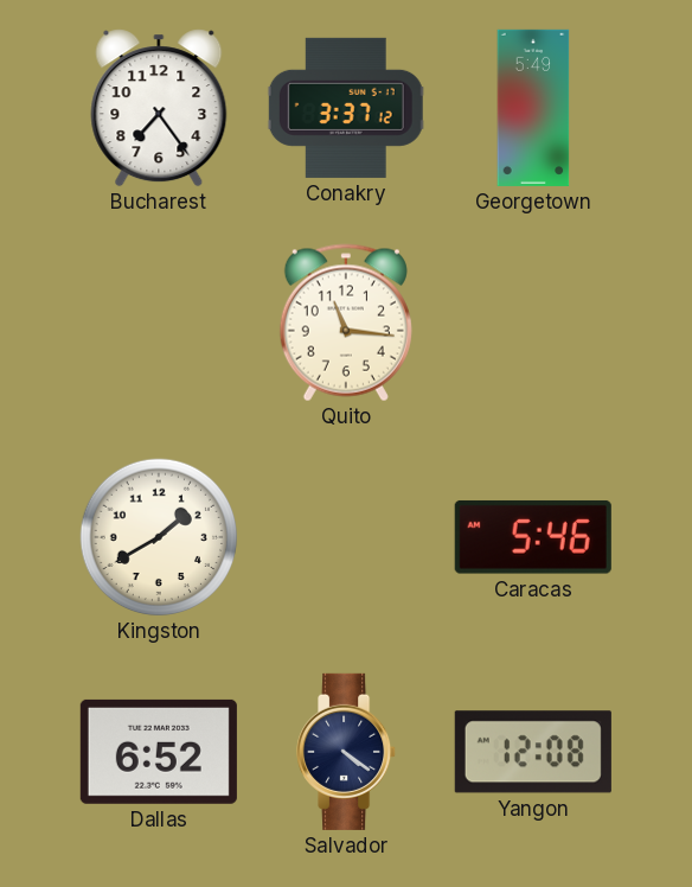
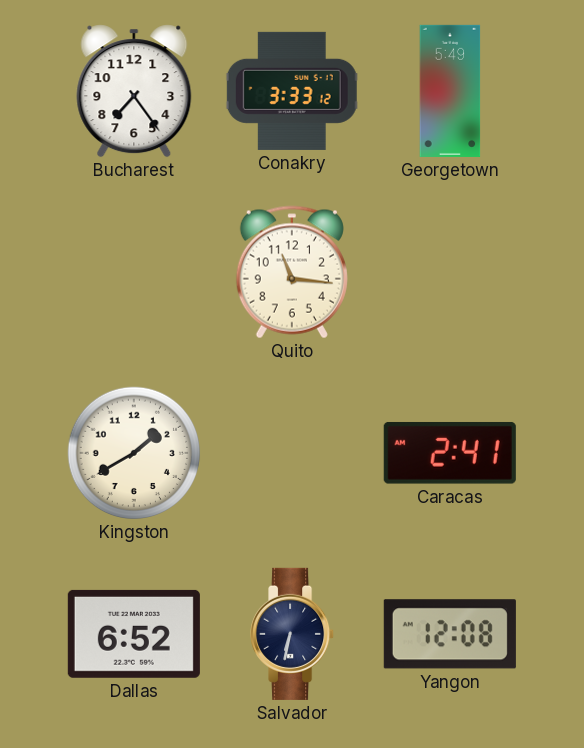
Conakry: 3:37 -> 3:33
Caracas: 5:46 -> 2:41
Salvador: 4:21 -> 6:32
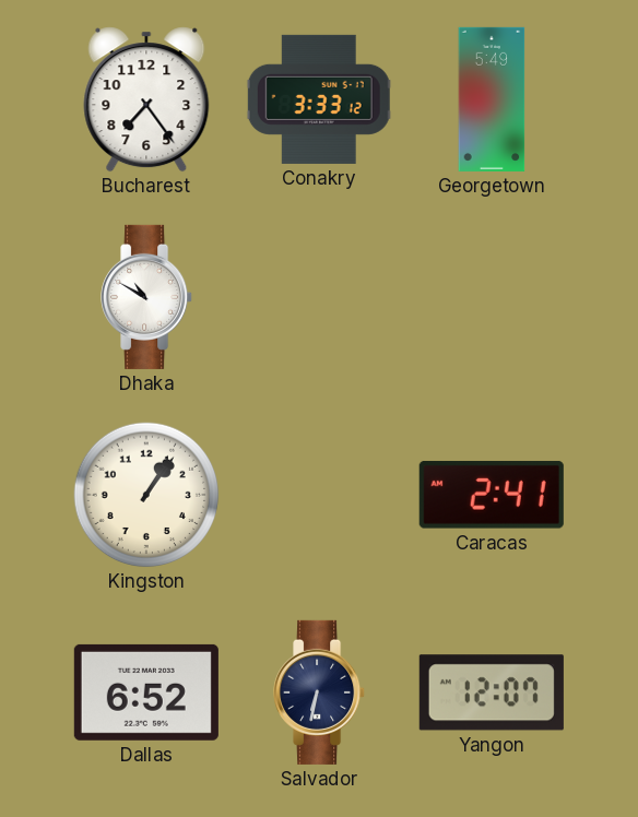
Dhaka: none -> 10:50
Quito: 11:16 -> none
Kingston: 1:40 -> 1:06
Yangon: 12:08 -> 12:07
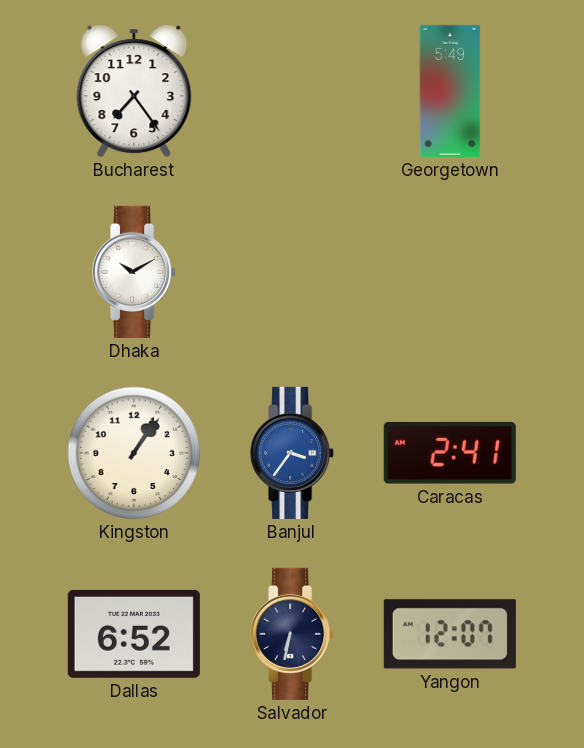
Conakry: 3:33 -> none
Dhaka: 10:50 -> 10:10
Banjul: none -> 3:36
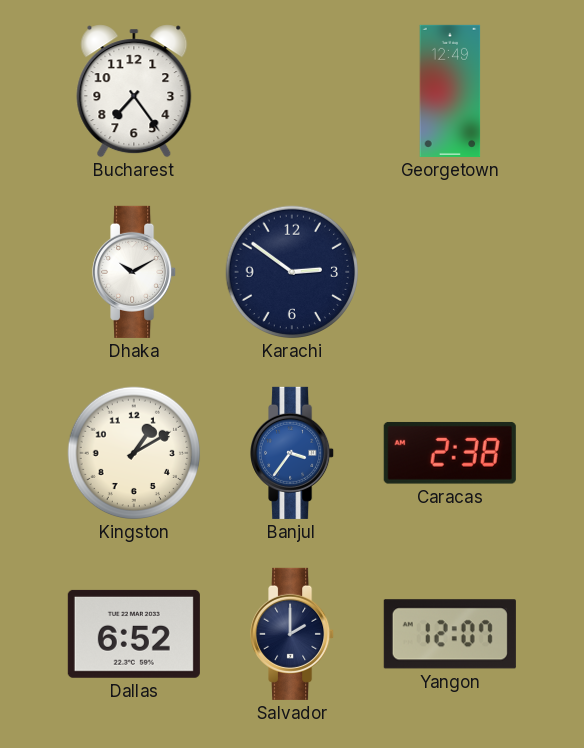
Georgetown: 5:49 -> 12:49
Karachi: none -> 2:51
Kingston: 1:06 -> 1:10
Caracas: 2:41 -> 2:38
Salvador: 6:32 -> 2:00
